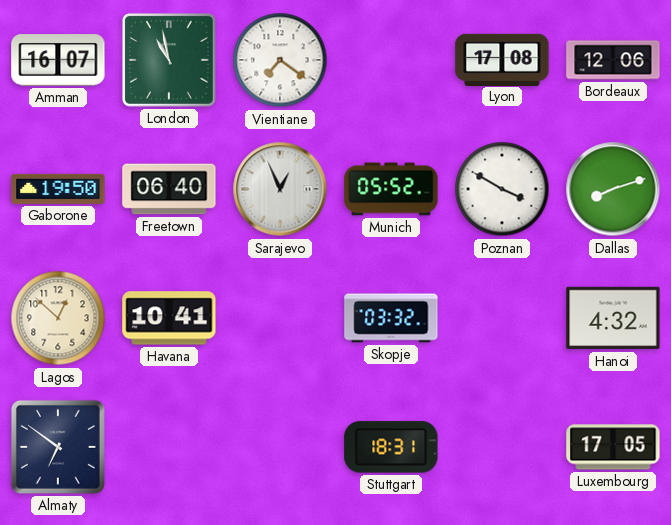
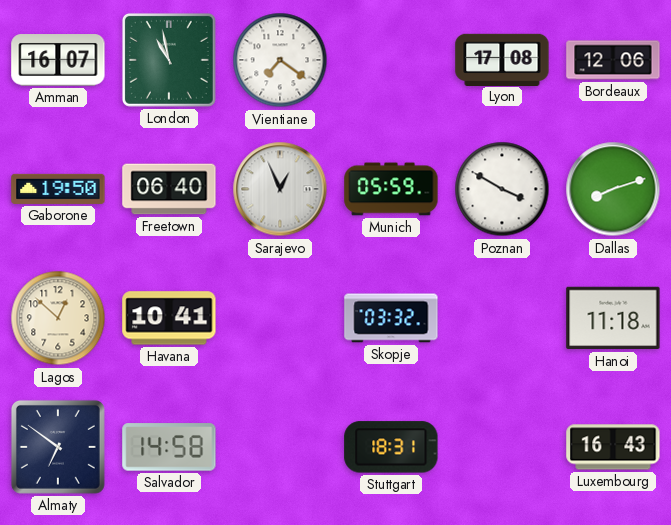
Munich: 05:52 -> 05:59
Hanoi: 4:32 -> 11:18
Salvador: none -> 14:58
Luxembourg: 17:05 -> 16:43
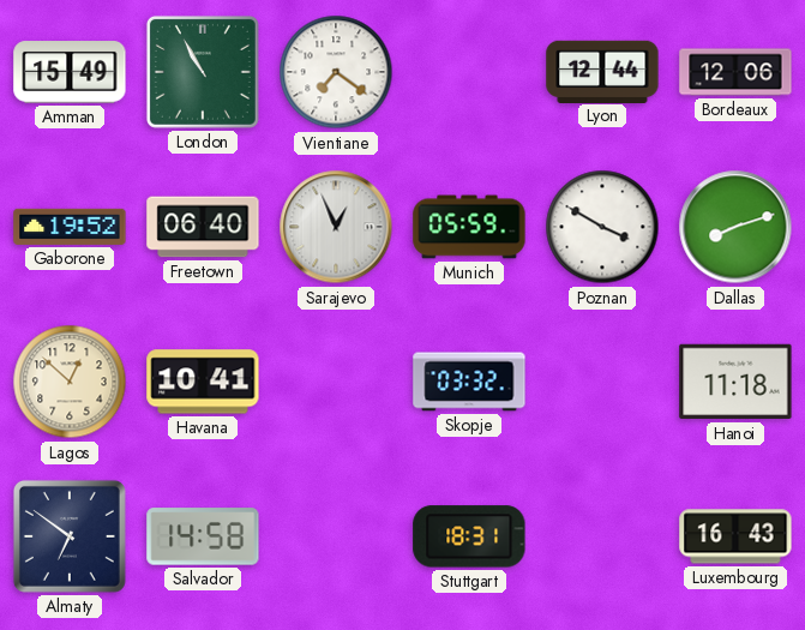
Amman: 16:07 -> 15:49
London: 10:58 -> 10:55
Lyon: 17:08 -> 12:44
Gaborone: 19:50 -> 19:52
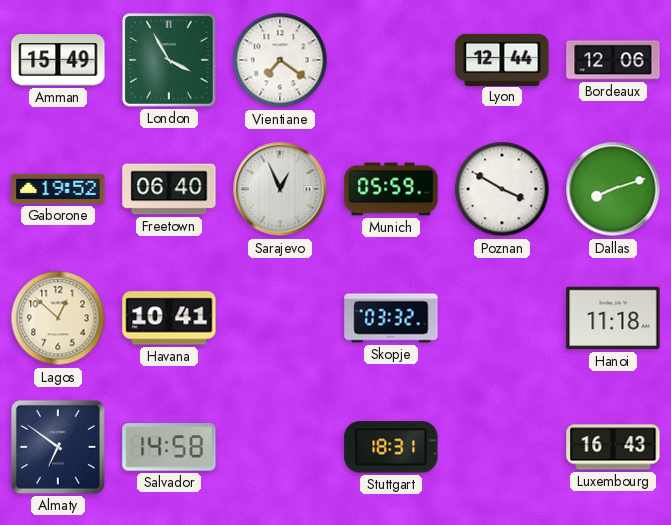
London: 10:55 -> 3:55
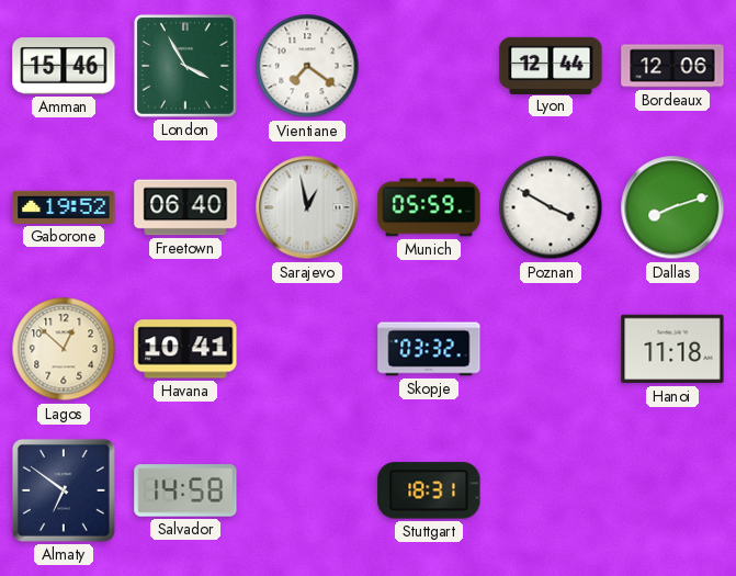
Amman: 15:49 -> 15:46
Sarajevo: 12:56 -> 12:58
Luxembourg: 16:43 -> none
